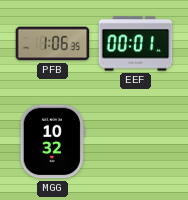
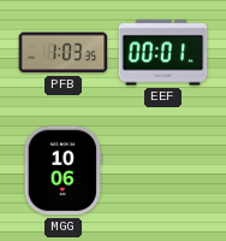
PFB: 1:06 -> 1:03
MGG: 10:32 -> 10:06
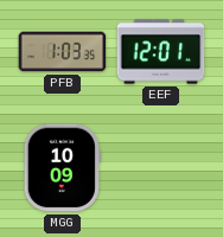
EEF: 00:01 -> 12:01
MGG: 10:06 -> 10:09
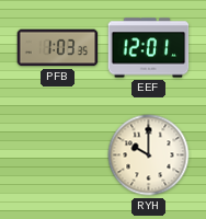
MGG: 10:09 -> none
RYH: none -> 10:00
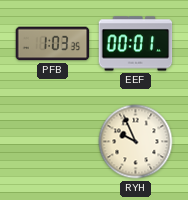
EEF: 12:01 -> 00:01
RYH: 10:00 -> 9:56
